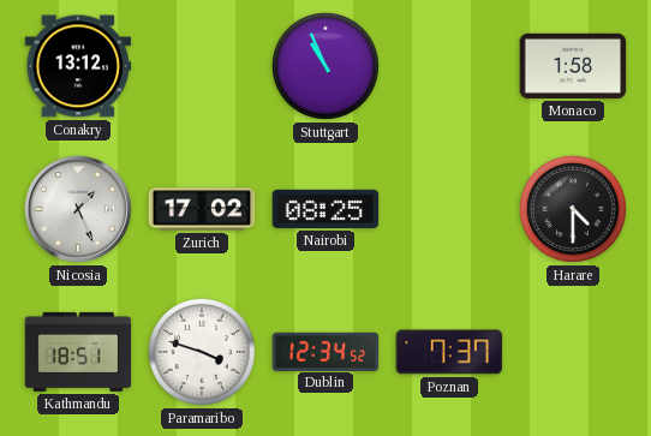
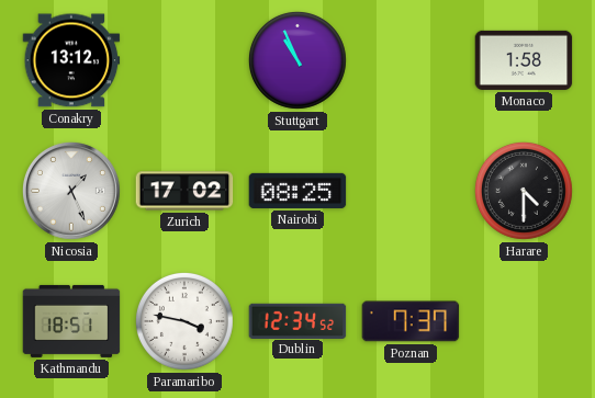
Paramaribo: 3:48 -> 3:47
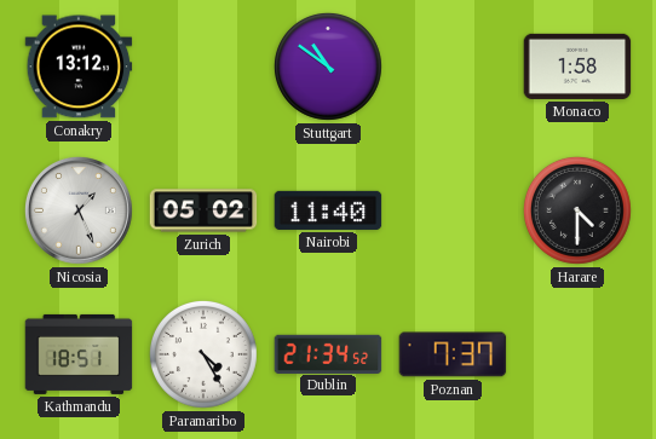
Stuttgart: 10:56 -> 10:51
Zurich: 17:02 -> 05:02
Nairobi: 08:25 -> 11:40
Paramaribo: 3:47 -> 4:25
Dublin: 12:34 -> 21:34
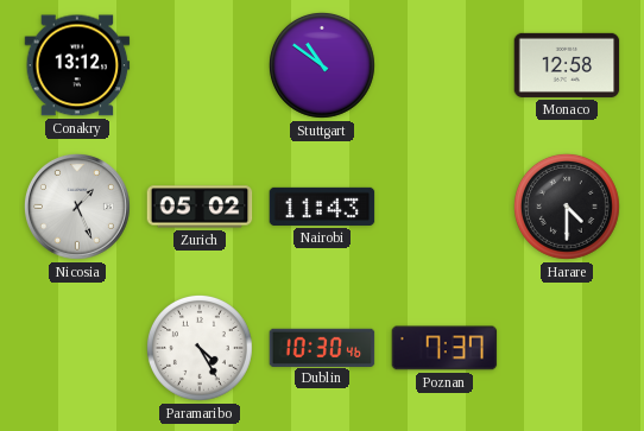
Monaco: 1:58 -> 12:58
Nairobi: 11:40 -> 11:43
Kathmandu: 18:51 -> none
Dublin: 21:34 -> 10:30
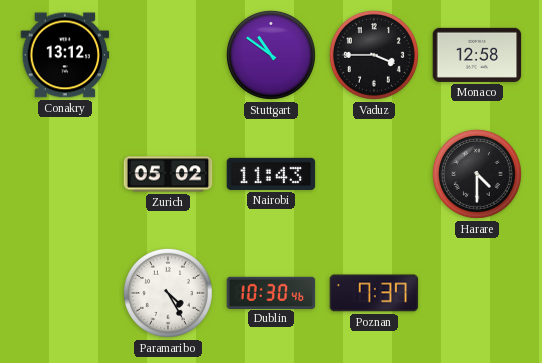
Vaduz: none -> 3:45
Nicosia: 1:26 -> none
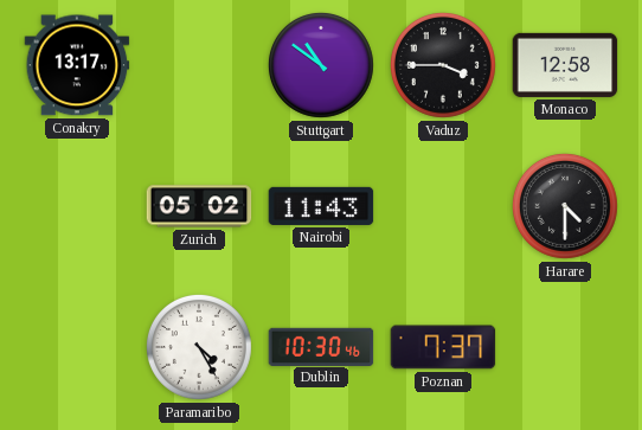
Conakry: 13:12 -> 13:17
